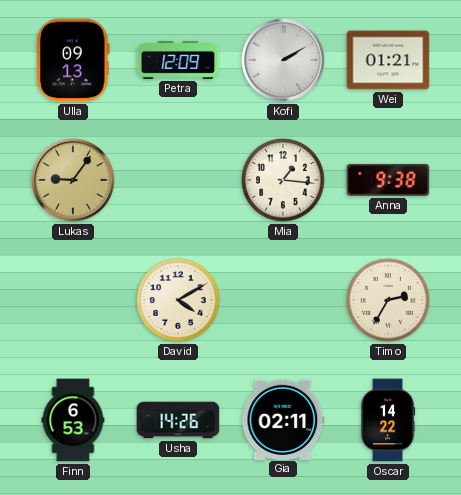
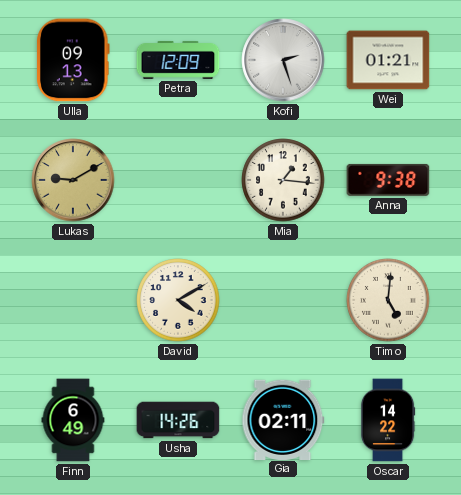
Kofi: 2:10 -> 2:27
Lukas: 9:06 -> 9:10
Timo: 2:35 -> 5:01
Finn: 6:53 -> 6:49
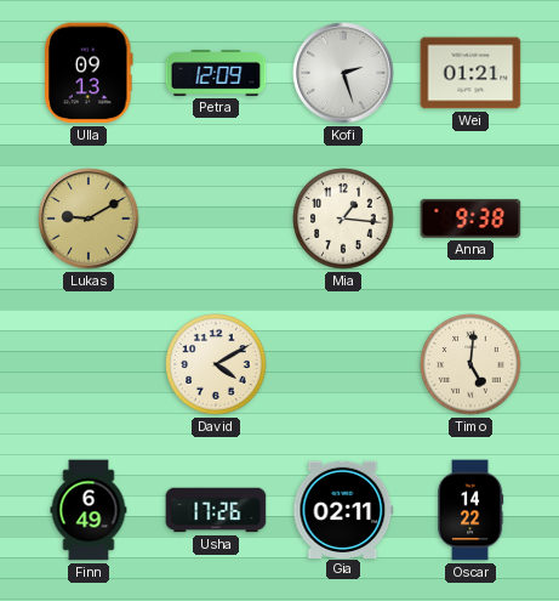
Usha: 14:26 -> 17:26
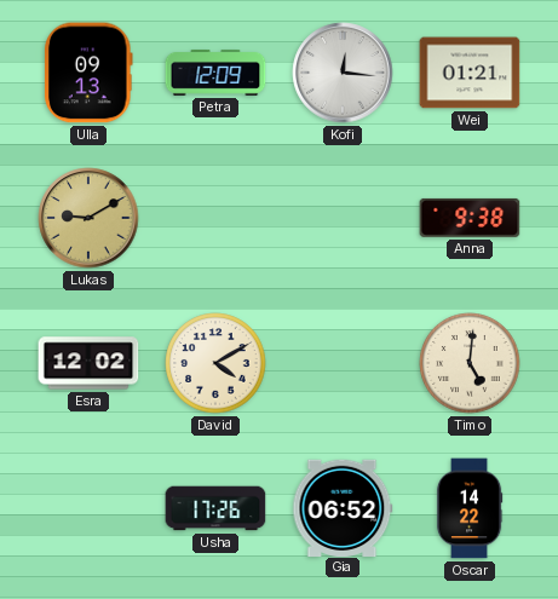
Kofi: 2:27 -> 12:16
Mia: 1:16 -> none
Esra: none -> 12:02
Finn: 6:49 -> none
Gia: 02:11 -> 06:52
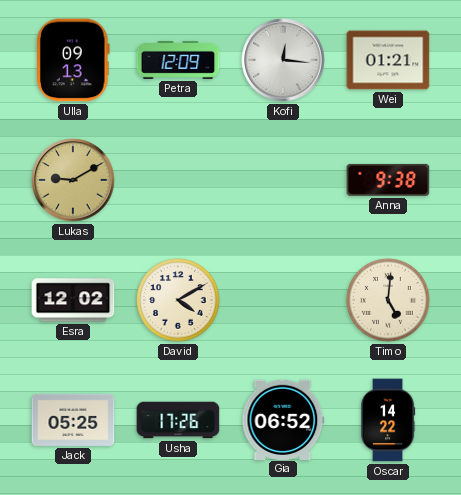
Jack: none -> 05:25
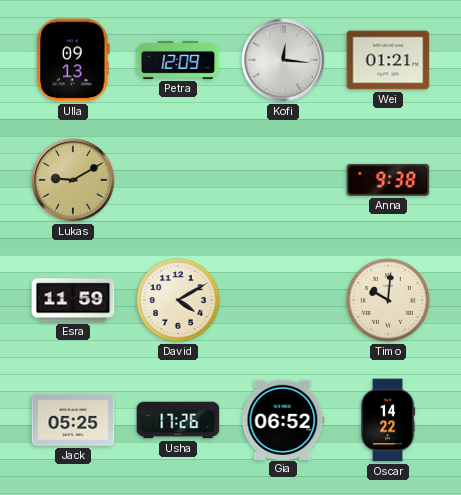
Esra: 12:02 -> 11:59
Timo: 5:01 -> 10:01
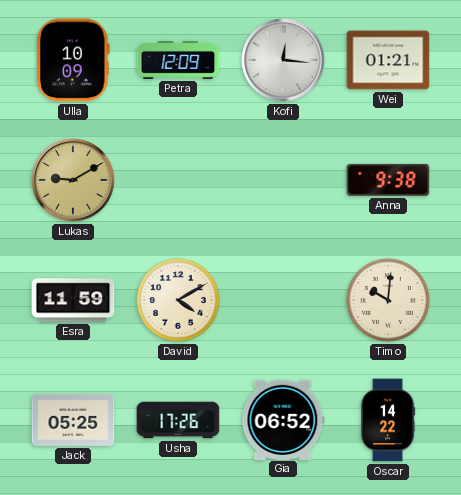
Ulla: 09:13 -> 10:09
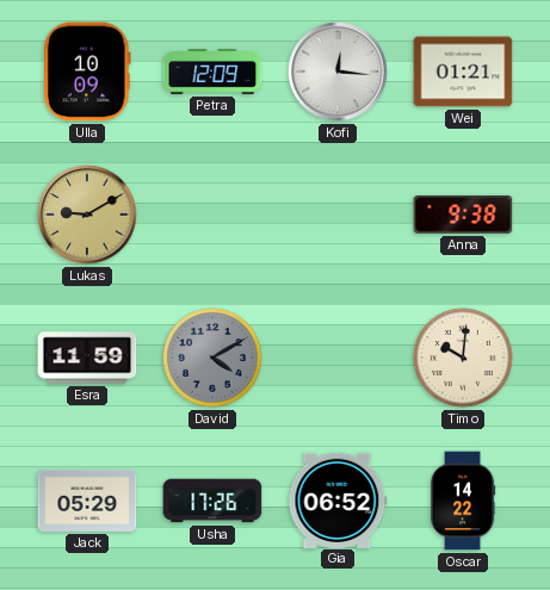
David dial: cream -> grey
Jack: 05:25 -> 05:29
